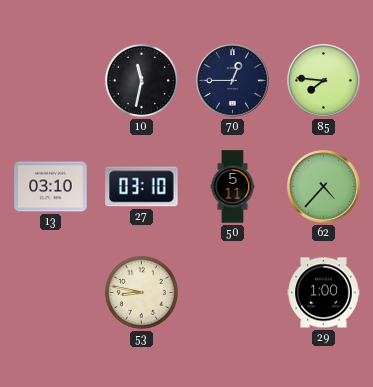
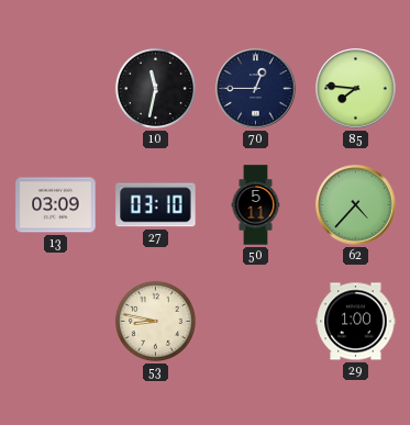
13: 03:10 -> 03:09
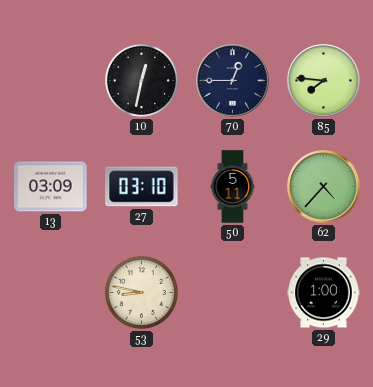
10: 11:32 -> 12:32
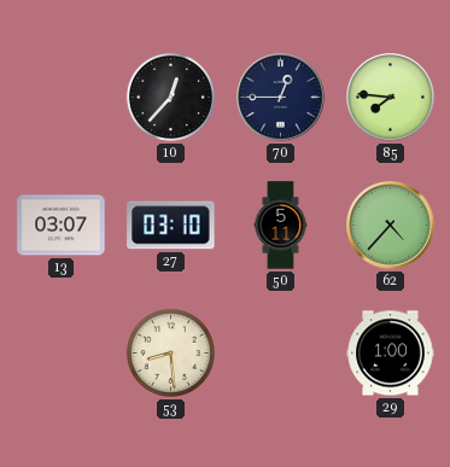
10: 12:32 -> 12:37
13: 03:09 -> 03:07
53: 8:47 -> 8:29
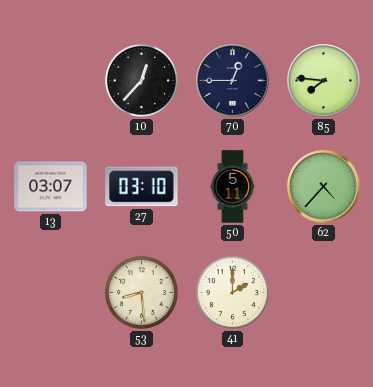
41: none -> 2:00
29: 1:00 -> none
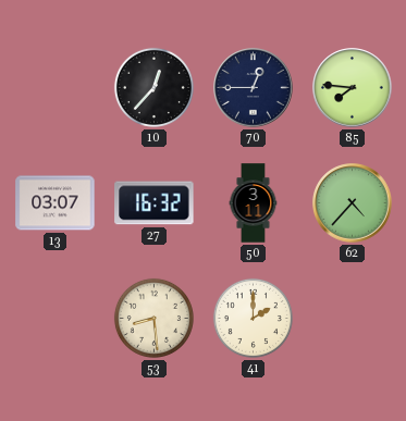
27: 03:10 -> 16:32
50: 5:11 -> 3:11
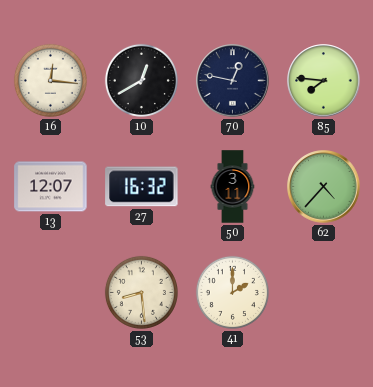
16: none -> 12:16
10: 12:37 -> 12:40
70: 12:45 -> 12:47
13: 03:07 -> 12:07
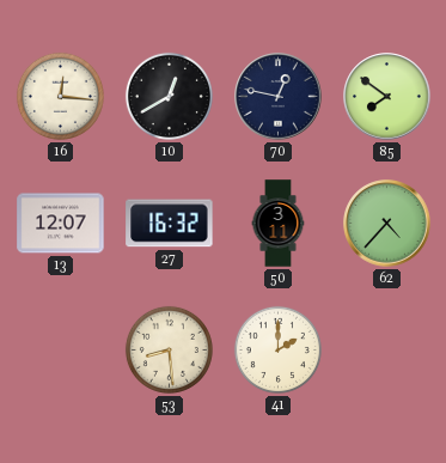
85: 7:46 -> 7:51
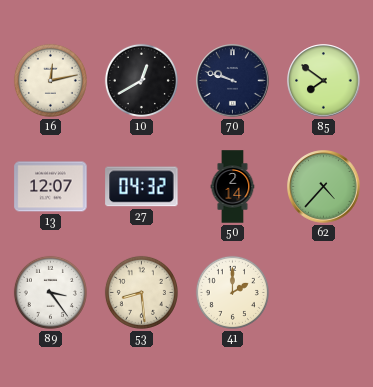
16: 12:16 -> 12:13
70: 12:47 -> 9:48
27: 16:32 -> 04:32
50: 3:11 -> 2:14
89: none -> 3:24
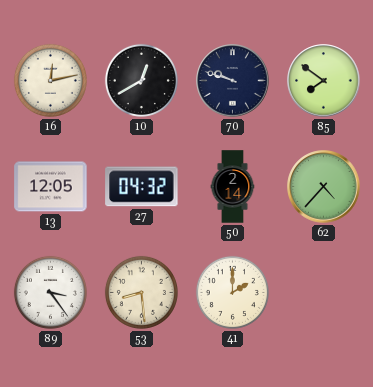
13: 12:07 -> 12:05
